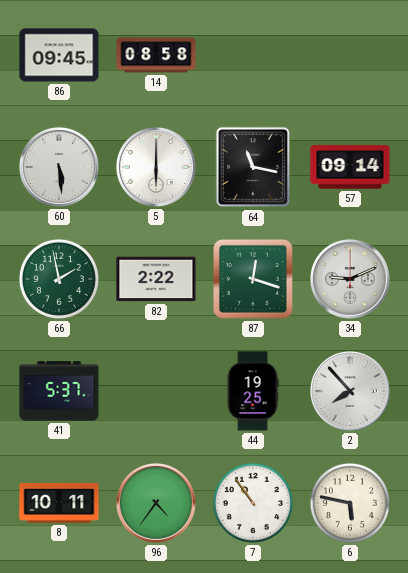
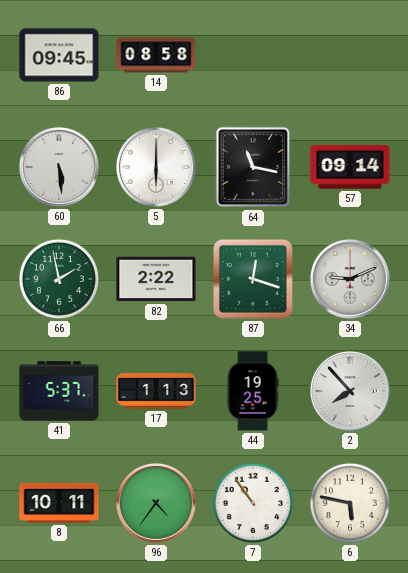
17: none -> 1:13
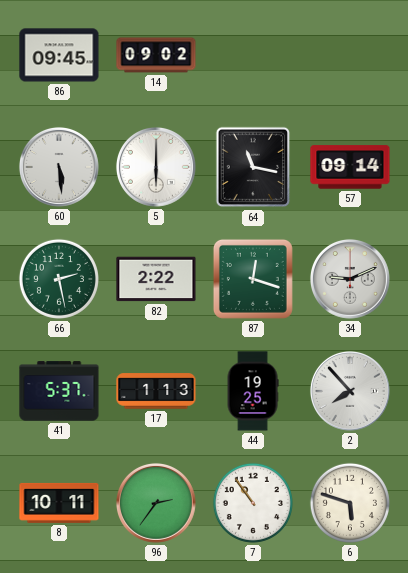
14: 08:58 -> 09:02
66: 1:58 -> 2:28
96: 4:36 -> 2:36
6: 5:47 -> 5:48
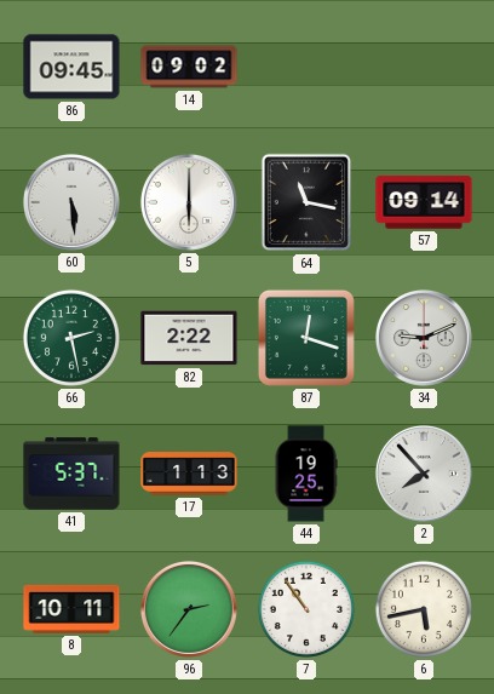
6: 5:48 -> 5:43
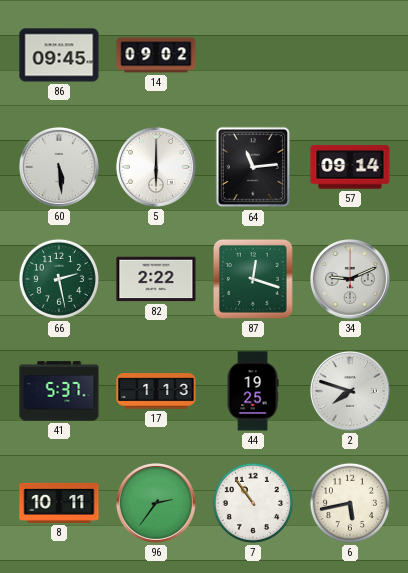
64: 11:17 -> 11:14
2: 7:53 -> 7:48
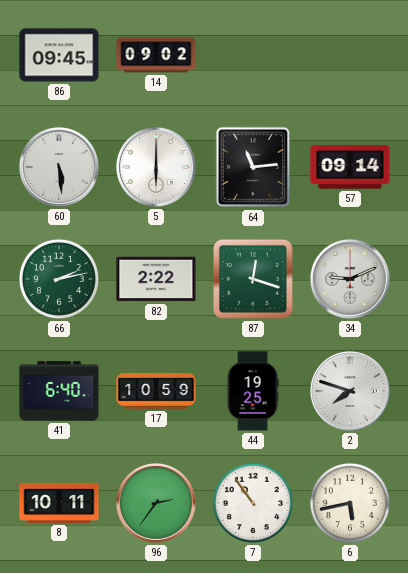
66: 2:28 -> 2:13
41: 5:37 -> 6:40
17: 1:13 -> 10:59
